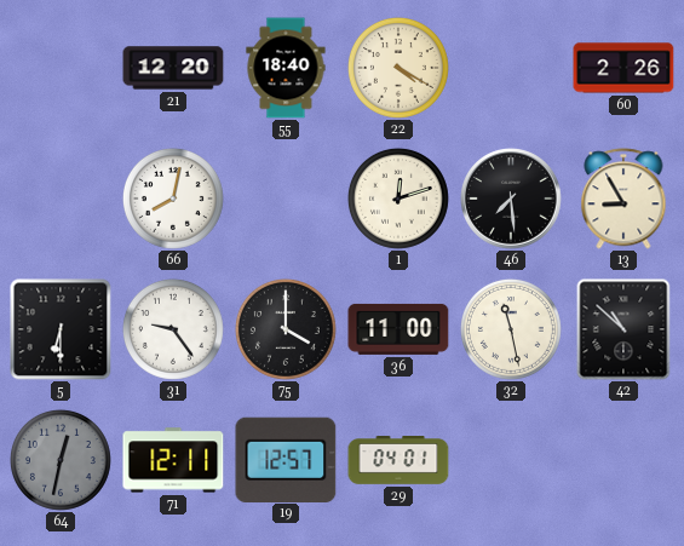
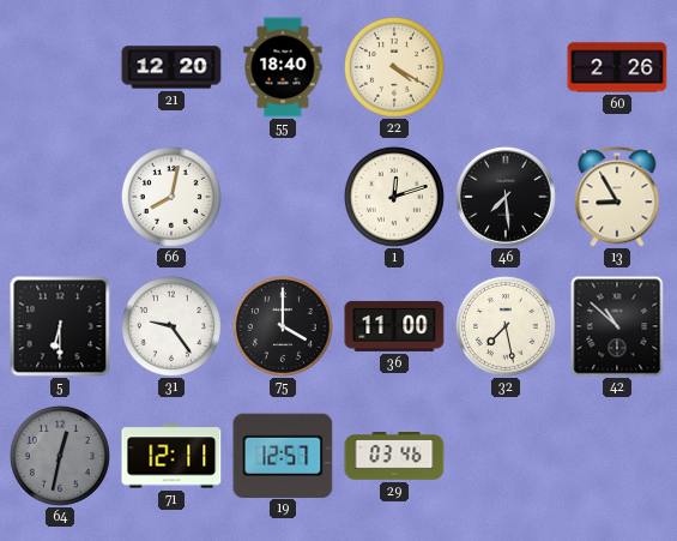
32: 11:28 -> 7:28
29: 04:01 -> 03:46
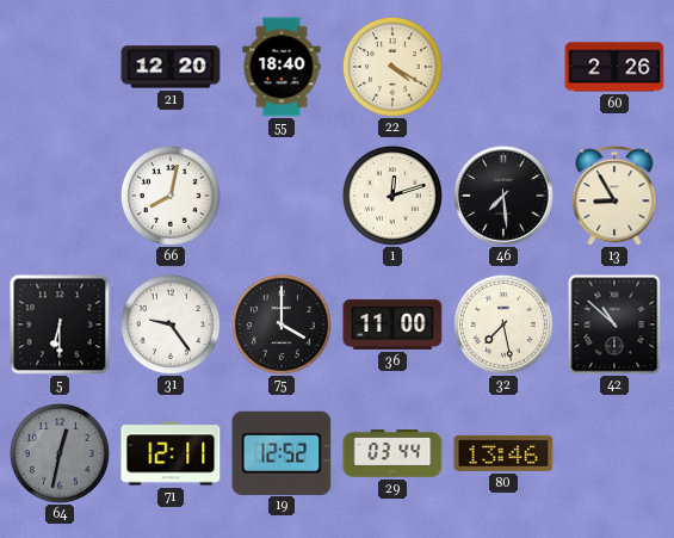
19: 12:57 -> 12:52
29: 03:46 -> 03:44
80: none -> 13:46
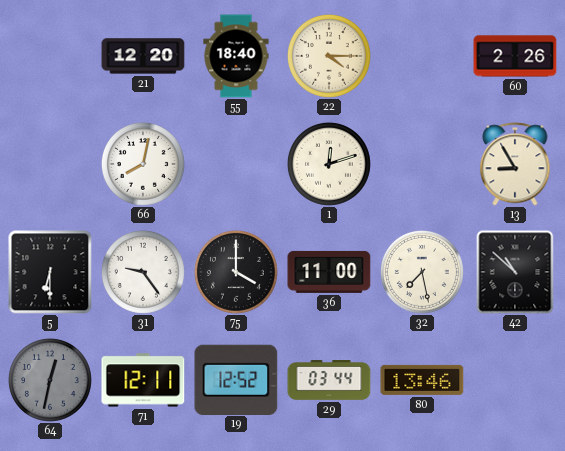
22: 4:20 -> 4:15
46: 7:29 -> none
